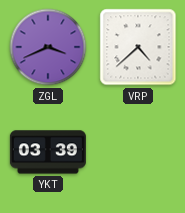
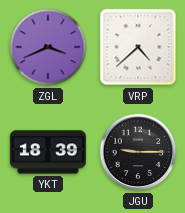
YKT: 03:39 -> 18:39
JGU: none -> 9:15
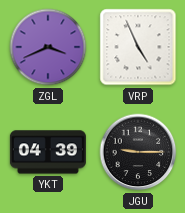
VRP: 4:38 -> 4:56
YKT: 18:39 -> 04:39
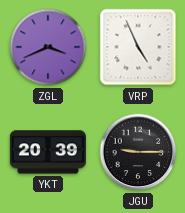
YKT: 04:39 -> 20:39
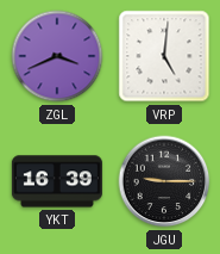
VRP: 4:56 -> 5:01
YKT: 20:39 -> 16:39
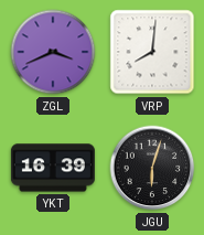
VRP: 5:01 -> 8:01
JGU: 9:15 -> 6:03
